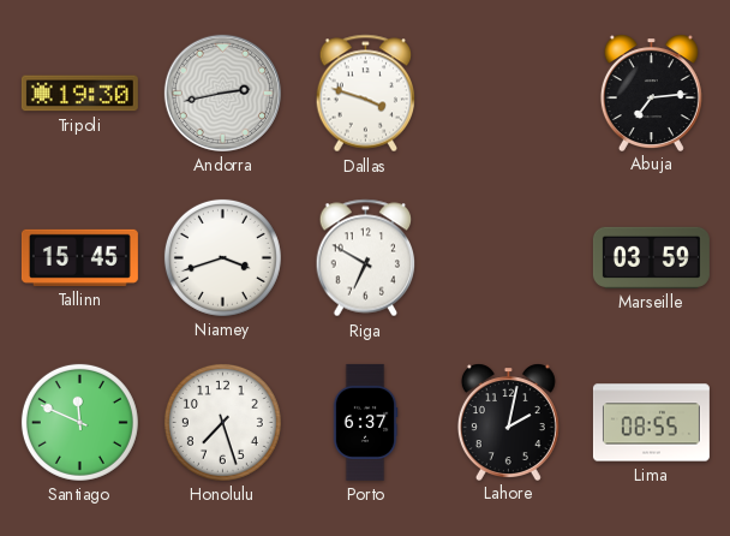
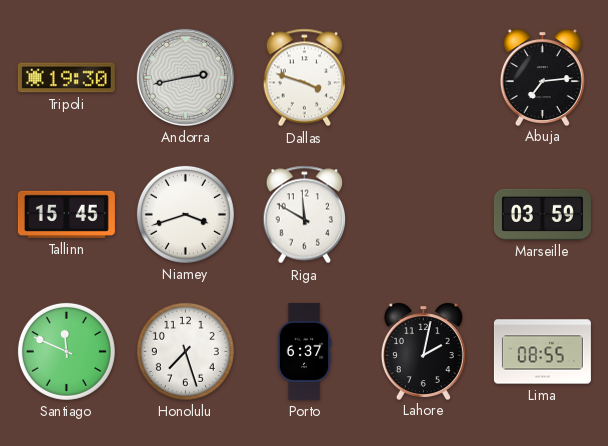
Riga: 6:50 -> 11:50
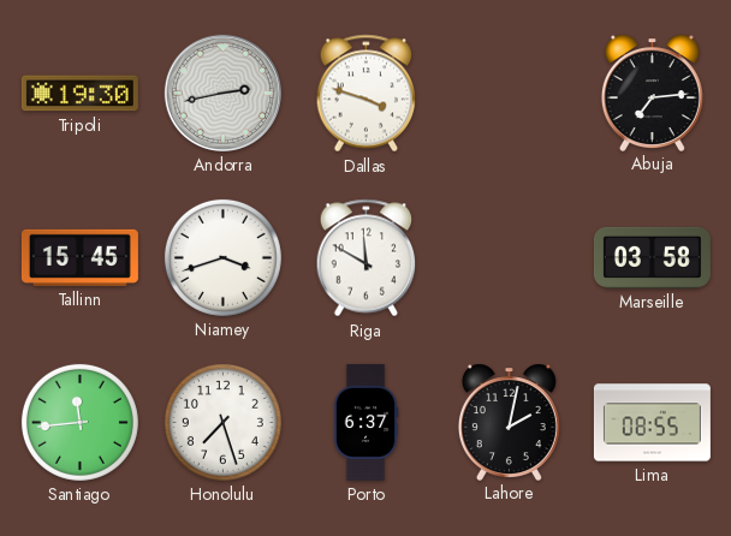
Marseille: 03:59 -> 03:58
Santiago: 11:49 -> 11:44
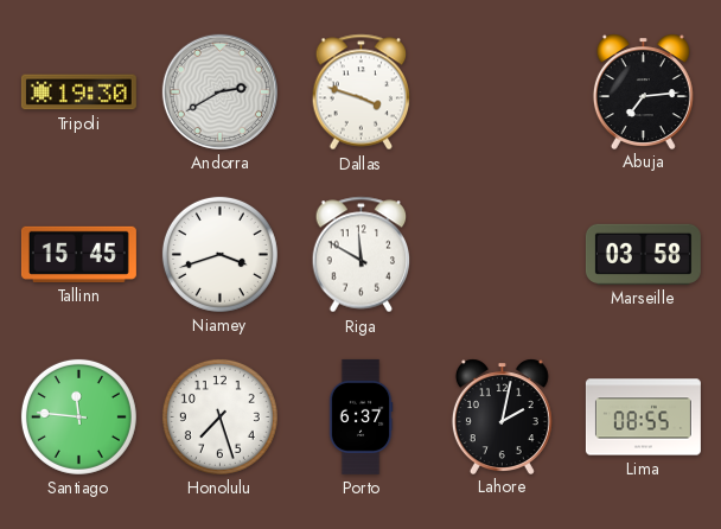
Andorra: 2:43 -> 2:40
Santiago: 11:44 -> 11:46
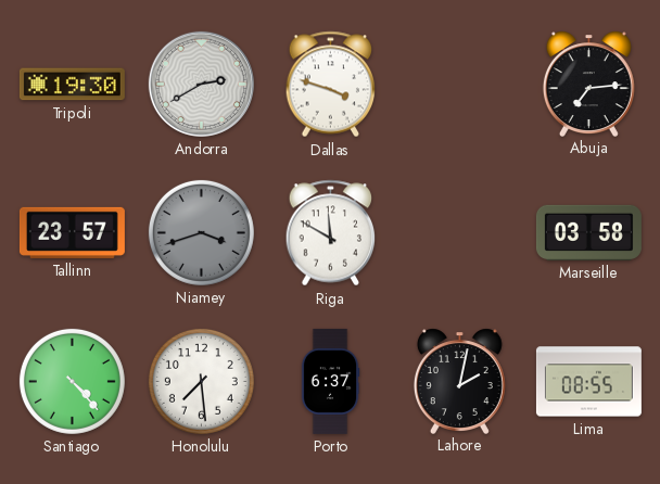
Tallinn: 15:45 -> 23:57
Niamey dial: white -> grey
Santiago: 11:46 -> 4:23
Honolulu: 7:27 -> 7:29
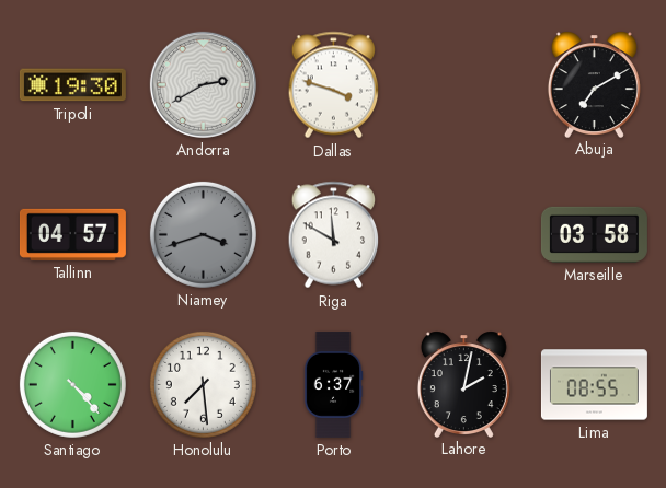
Abuja: 7:14 -> 7:10
Tallinn: 23:57 -> 04:57
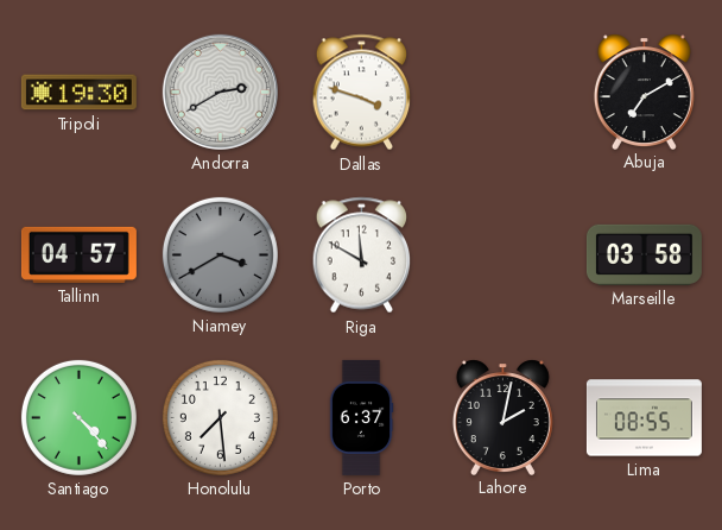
Niamey: 3:42 -> 3:40
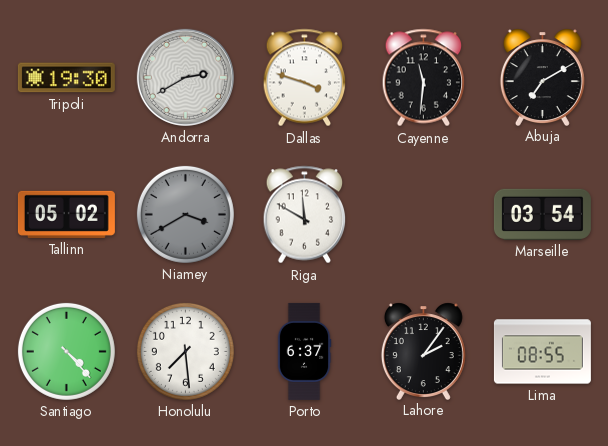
Cayenne: none -> 11:31
Tallinn: 04:57 -> 05:02
Marseille: 03:58 -> 03:54
Lahore: 2:02 -> 2:06
